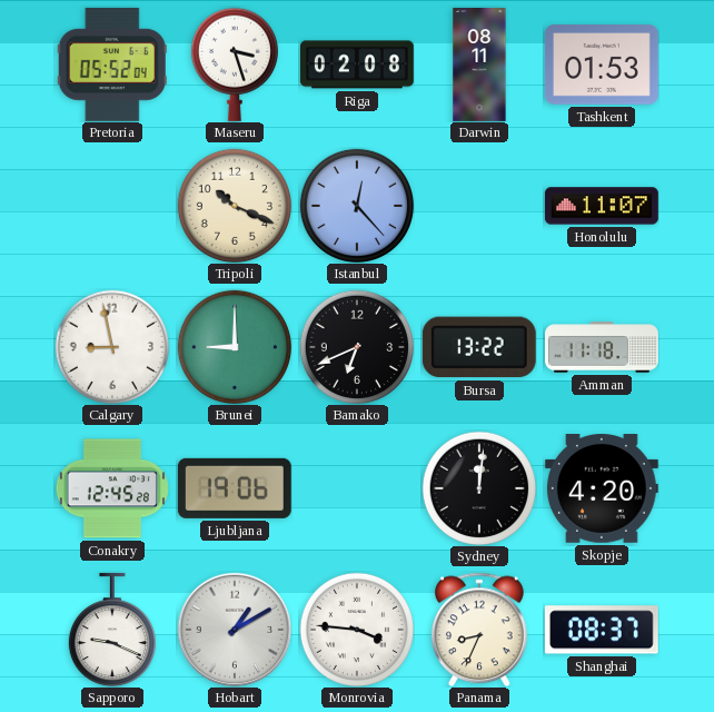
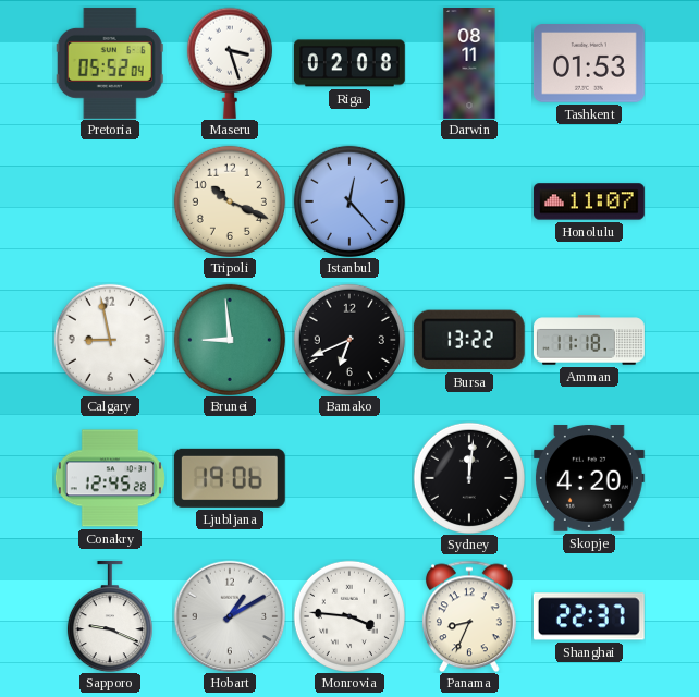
Brunei: 9:00 -> 8:59
Shanghai: 08:37 -> 22:37
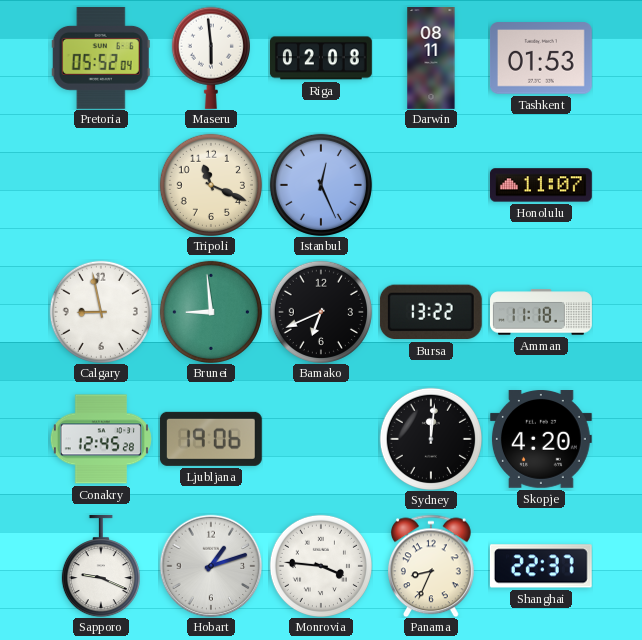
Maseru: 3:27 -> 5:59
Tripoli: 10:19 -> 11:19
Istanbul: 12:23 -> 12:26
Hobart: 1:10 -> 1:12
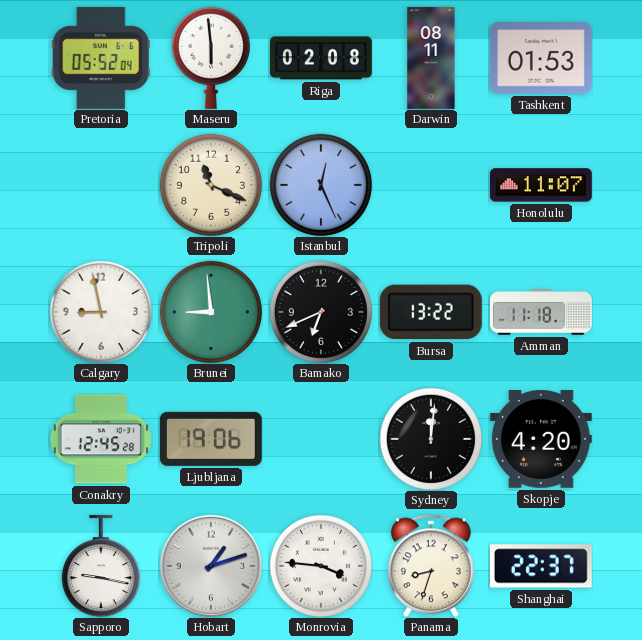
Sapporo: 9:19 -> 9:17
Panama: 8:34 -> 8:33
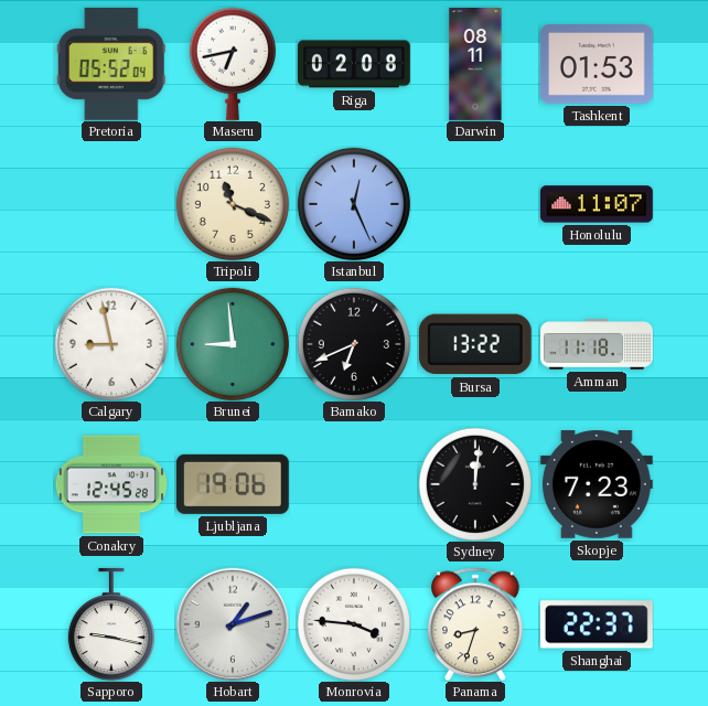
Maseru: 5:59 -> 6:43
Skopje: 4:20 -> 7:23
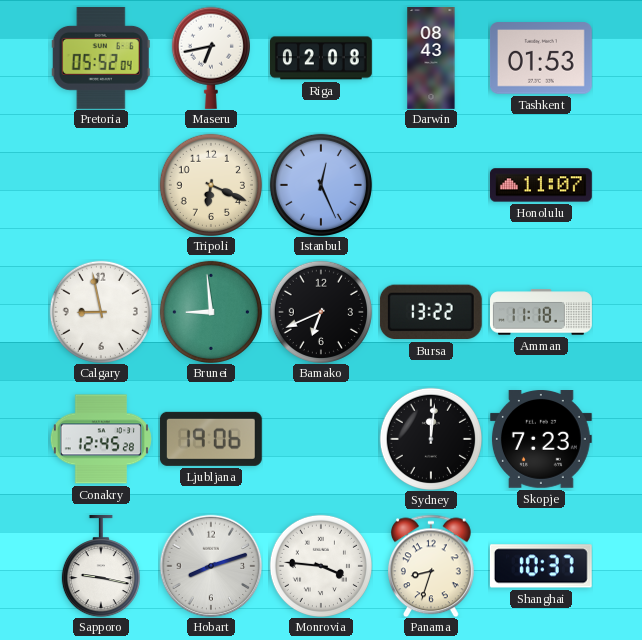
Darwin: 08:11 -> 08:43
Tripoli: 11:19 -> 6:19
Hobart: 1:12 -> 8:12
Shanghai: 22:37 -> 10:37
